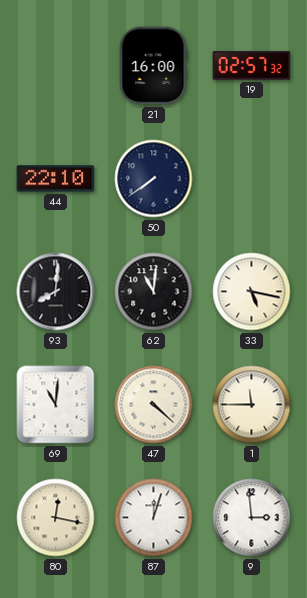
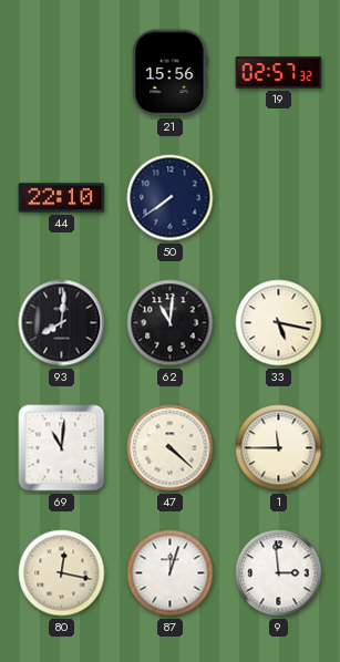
21: 16:00 -> 15:56
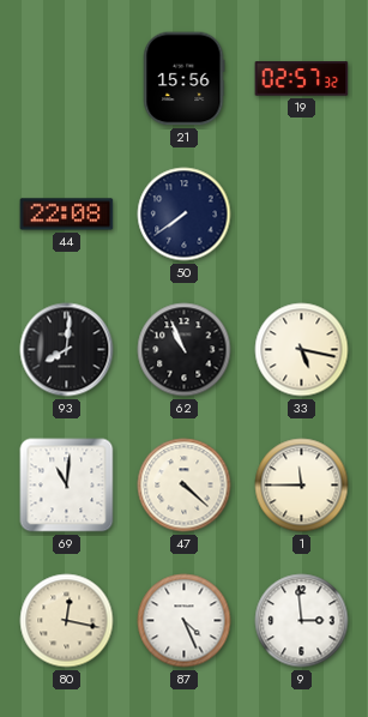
44: 22:10 -> 22:08
62: 11:01 -> 10:56
87: 12:03 -> 4:26
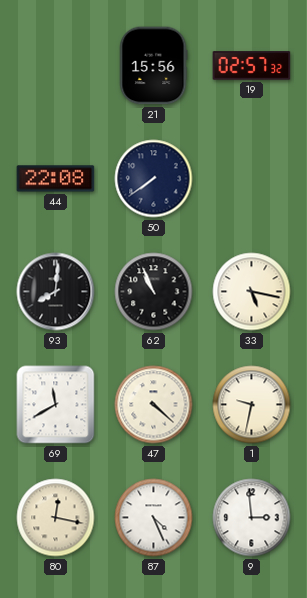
69: 11:01 -> 11:40
1: 11:45 -> 9:32
